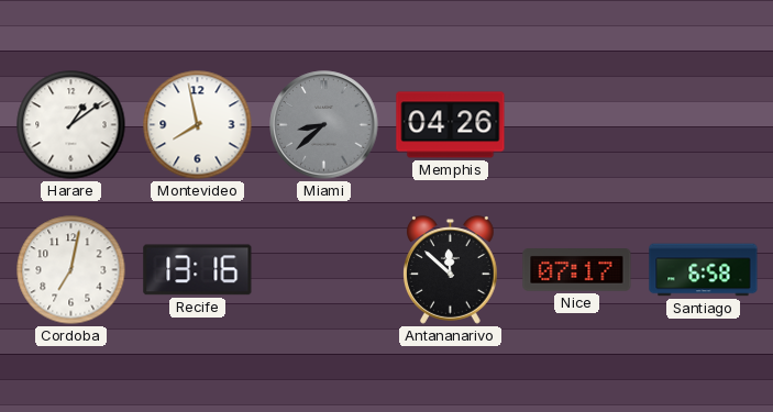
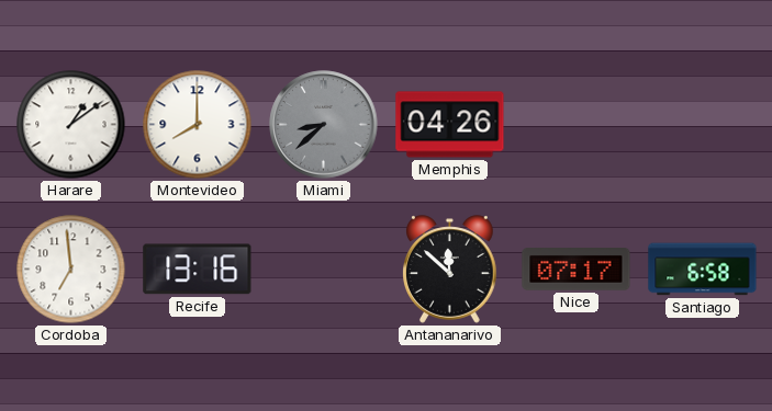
Montevideo: 7:58 -> 8:00
Cordoba: 7:02 -> 6:59
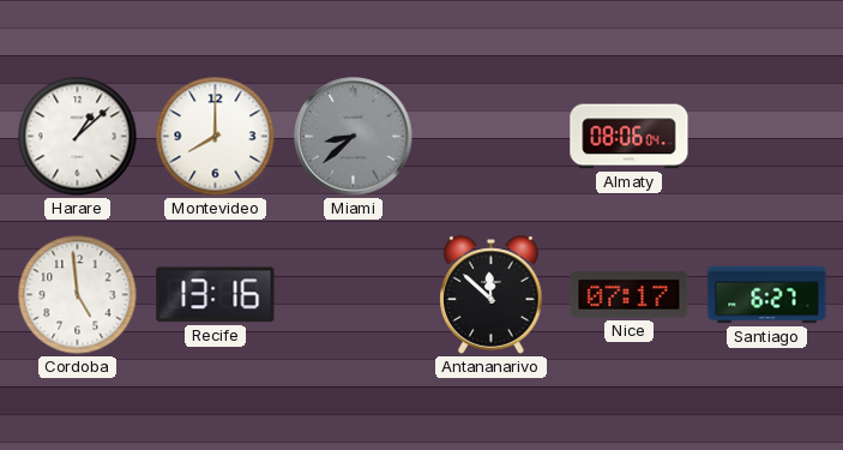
Harare: 1:09 -> 1:08
Memphis: 04:26 -> none
Almaty: none -> 08:06
Cordoba: 6:59 -> 4:59
Santiago: 6:58 -> 6:27
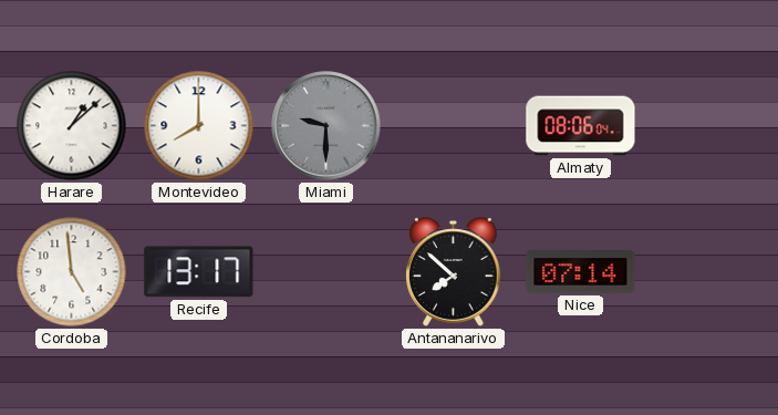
Miami: 8:38 -> 9:30
Recife: 13:16 -> 13:17
Antananarivo: 11:52 -> 7:52
Nice: 07:17 -> 07:14
Santiago: 6:27 -> none
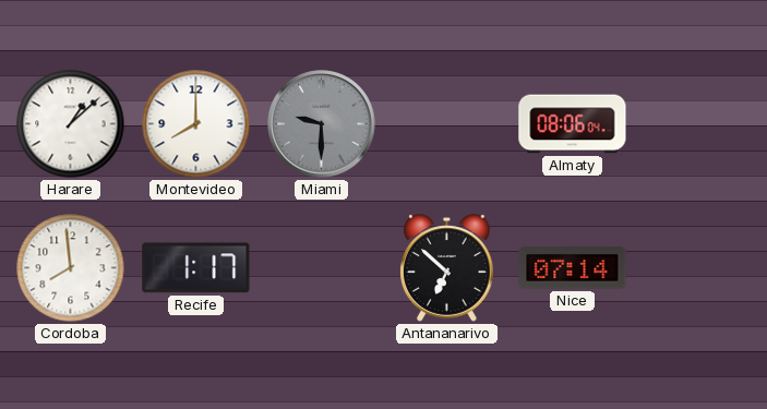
Cordoba: 4:59 -> 7:59
Recife: 13:17 -> 1:17
Antananarivo: 7:52 -> 6:52
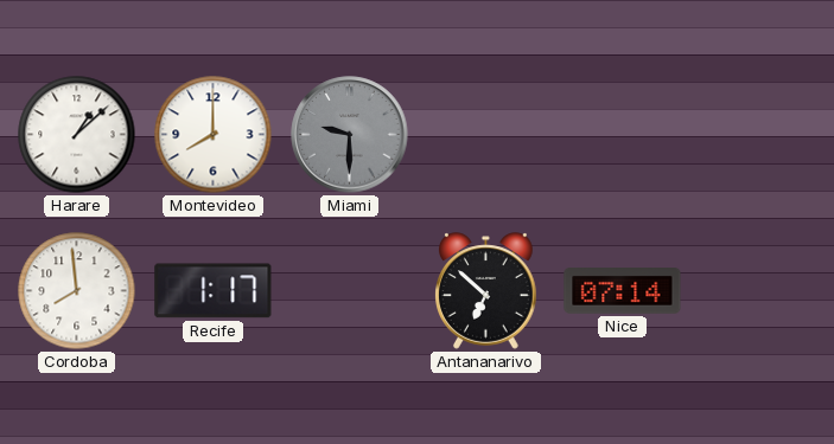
Almaty: 08:06 -> none
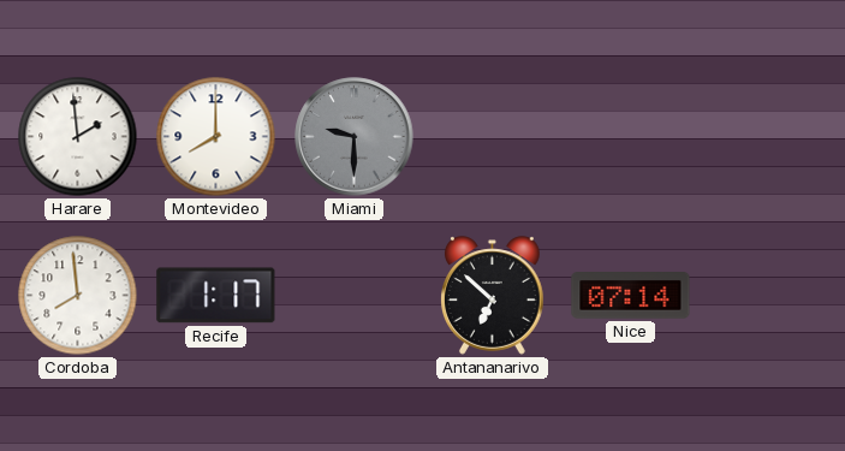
Harare: 1:08 -> 1:59
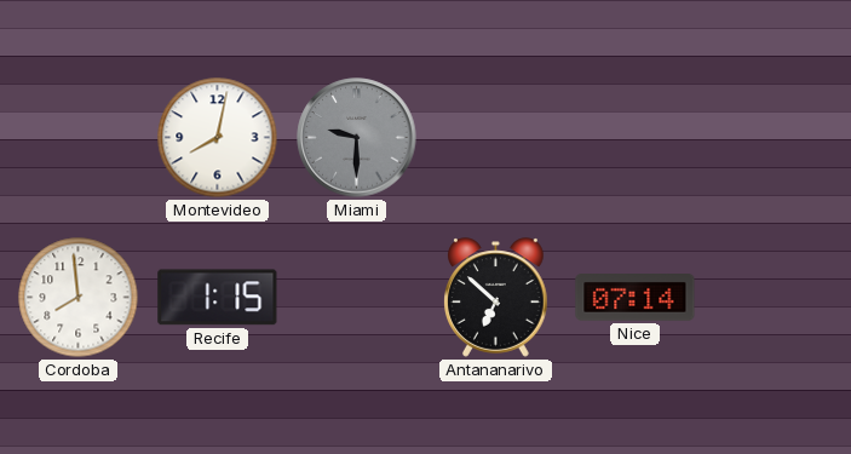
Harare: 1:59 -> none
Montevideo: 8:00 -> 8:02
Recife: 1:17 -> 1:15
